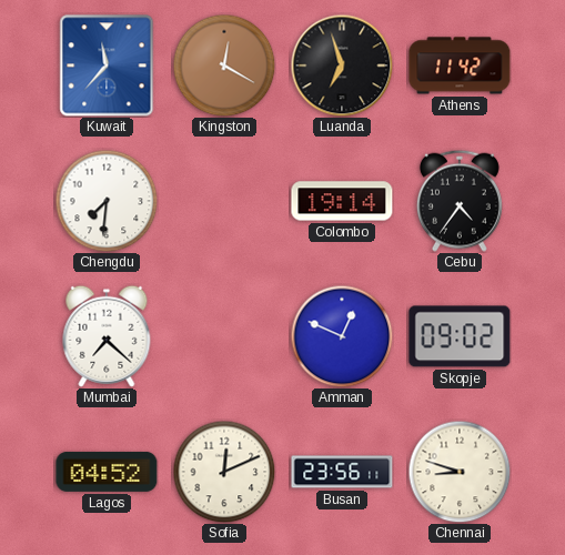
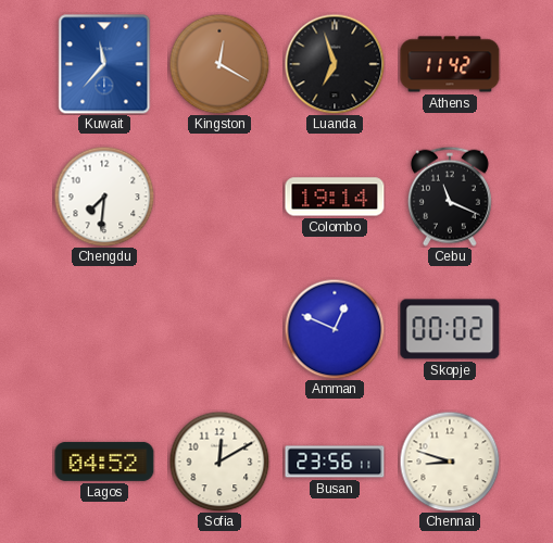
Cebu: 4:36 -> 11:19
Mumbai: 7:22 -> none
Skopje: 09:02 -> 00:02
Sofia: 12:11 -> 12:10
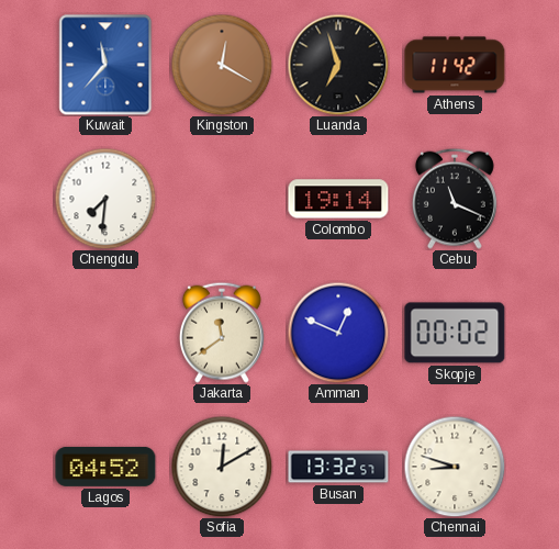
Jakarta: none -> 11:39
Busan: 23:56 -> 13:32
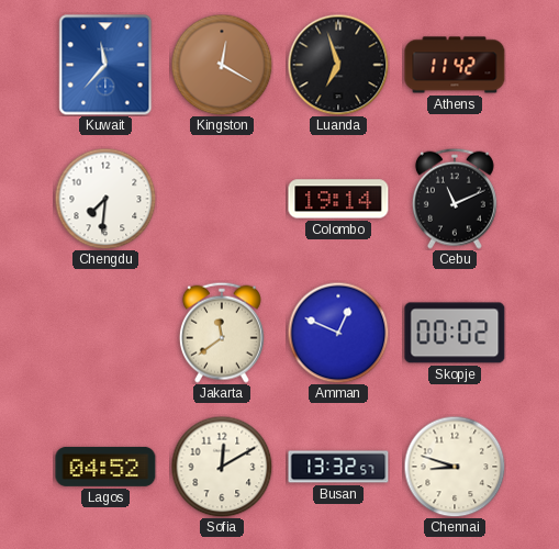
Cebu: 11:19 -> 11:11
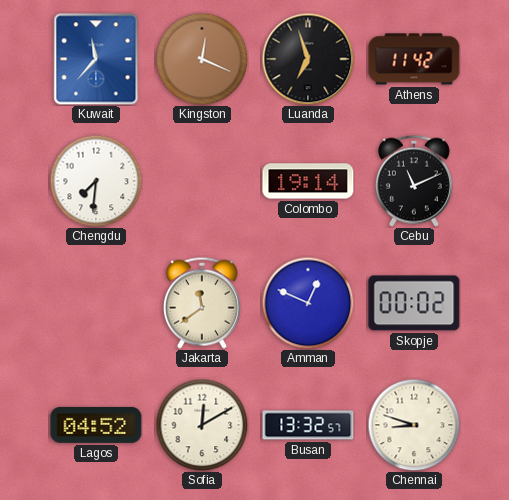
Kingston: 12:20 -> 12:19
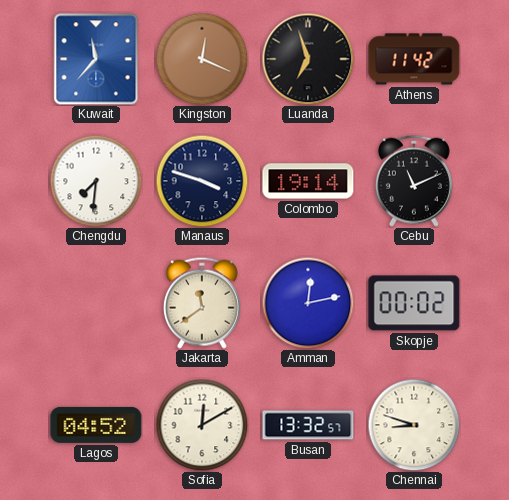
Manaus: none -> 3:48
Amman: 12:49 -> 12:13
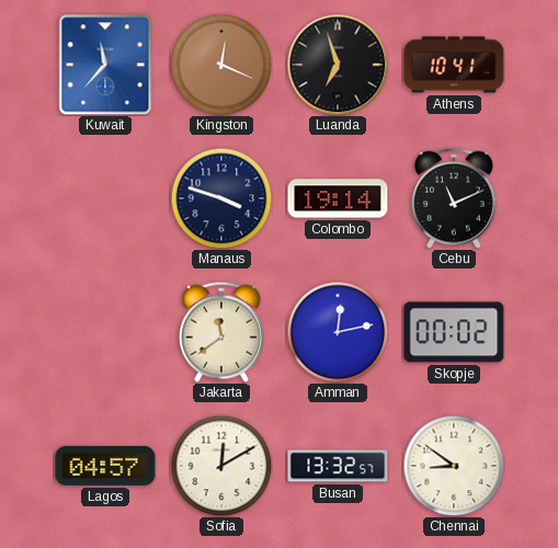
Athens: 11:42 -> 10:41
Chengdu: 7:31 -> none
Lagos: 04:52 -> 04:57
Chennai: 8:48 -> 8:51
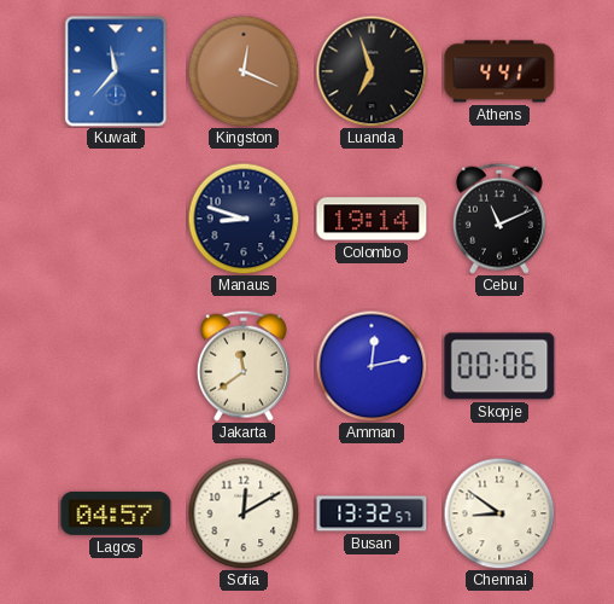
Athens: 10:41 -> 4:41
Manaus: 3:48 -> 8:48
Skopje: 00:02 -> 00:06
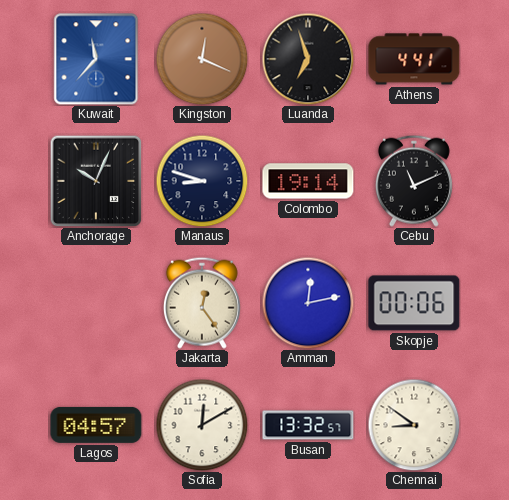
Anchorage: none -> 10:04
Jakarta: 11:39 -> 12:24
